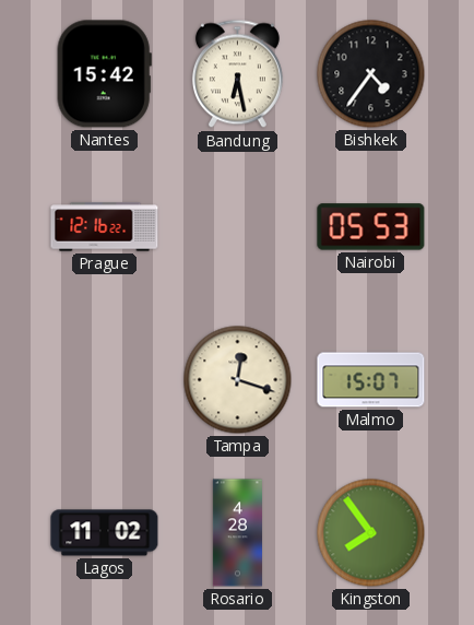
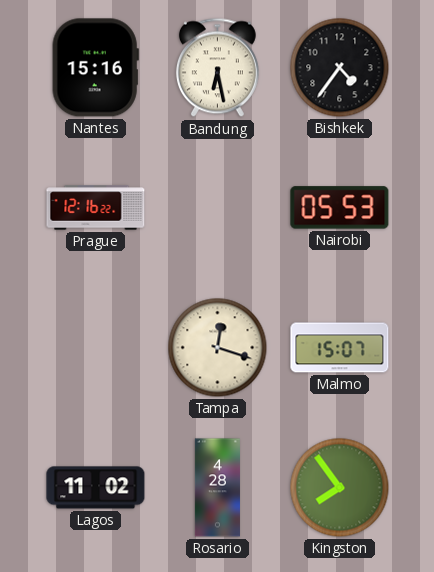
Nantes: 15:42 -> 15:16
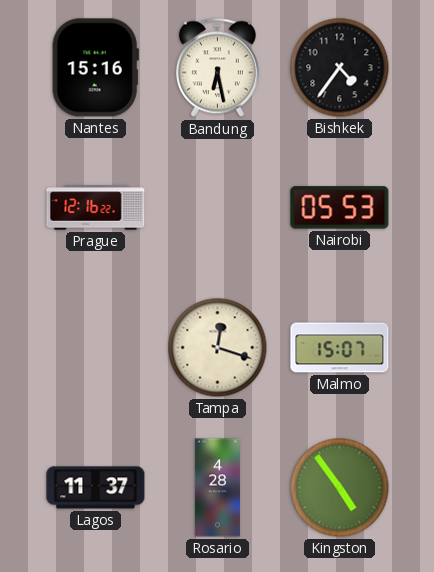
Lagos: 11:02 -> 11:37
Kingston: 7:54 -> 4:54
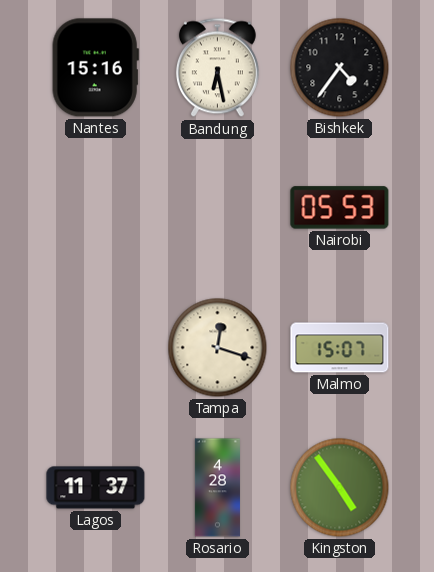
Prague: 12:16 -> none
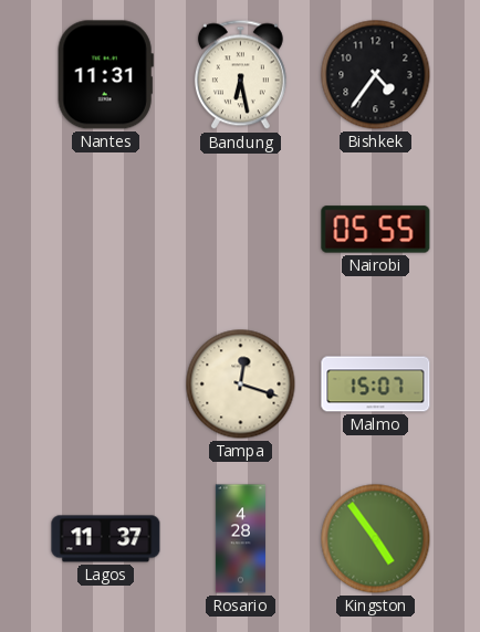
Nantes: 15:16 -> 11:31
Nairobi: 05:53 -> 05:55
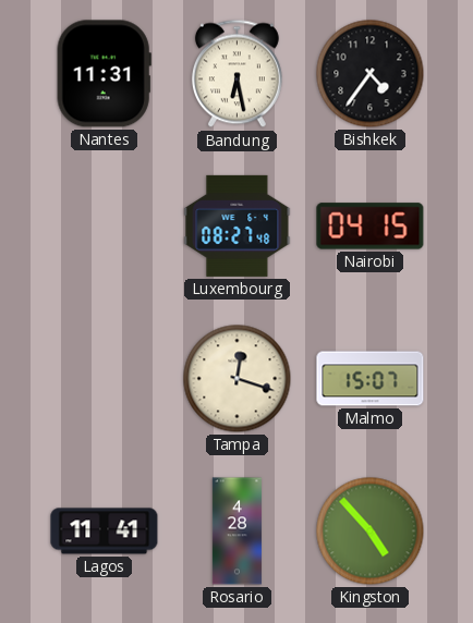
Luxembourg: none -> 08:27
Nairobi: 05:55 -> 04:15
Lagos: 11:37 -> 11:41
Kingston: 4:54 -> 4:53
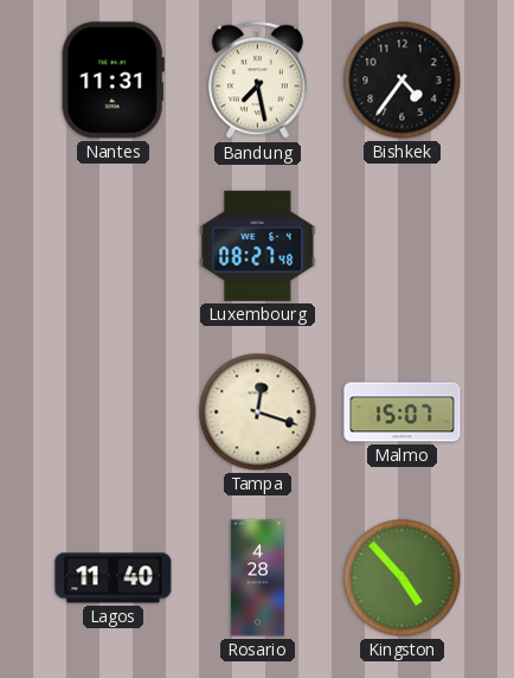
Bandung: 6:28 -> 7:28
Nairobi: 04:15 -> none
Lagos: 11:41 -> 11:40
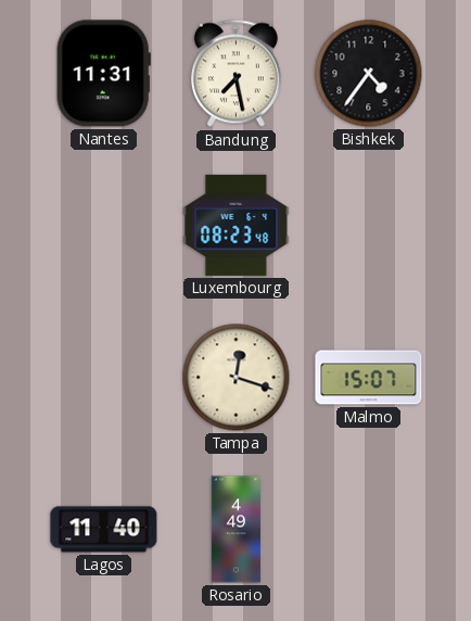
Luxembourg: 08:27 -> 08:23
Rosario: 4:28 -> 4:49
Kingston: 4:53 -> none
